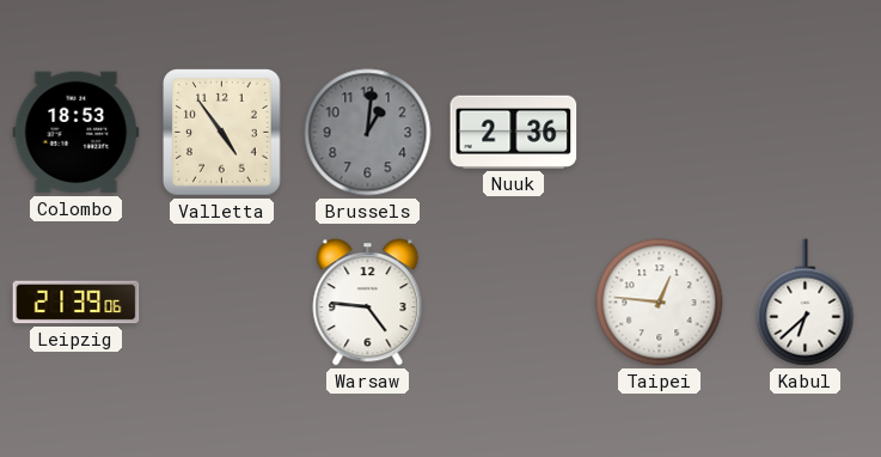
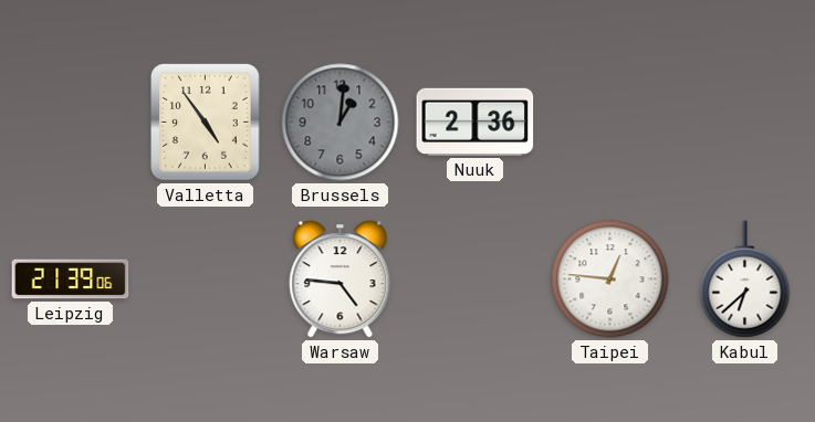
Colombo: 18:53 -> none
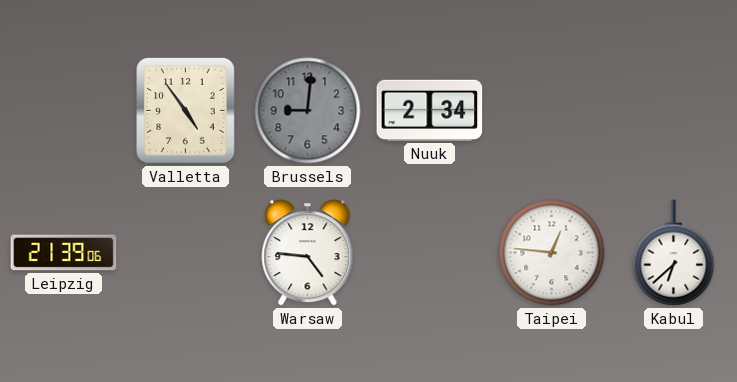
Brussels: 1:01 -> 9:01
Nuuk: 2:36 -> 2:34
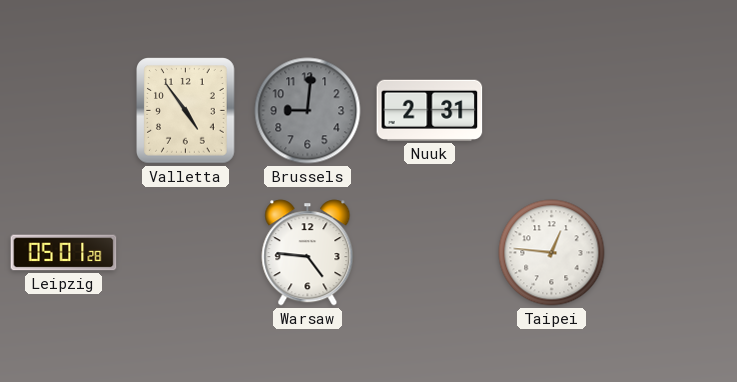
Nuuk: 2:34 -> 2:31
Leipzig: 21:39 -> 05:01
Kabul: 6:38 -> none
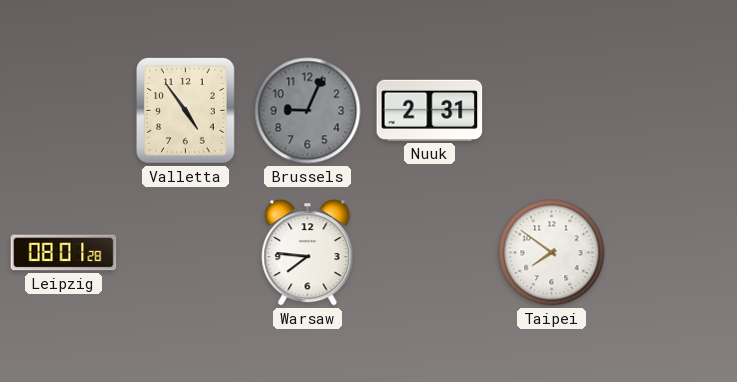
Brussels: 9:01 -> 9:04
Leipzig: 05:01 -> 08:01
Warsaw: 4:46 -> 7:46
Taipei: 12:46 -> 7:51
